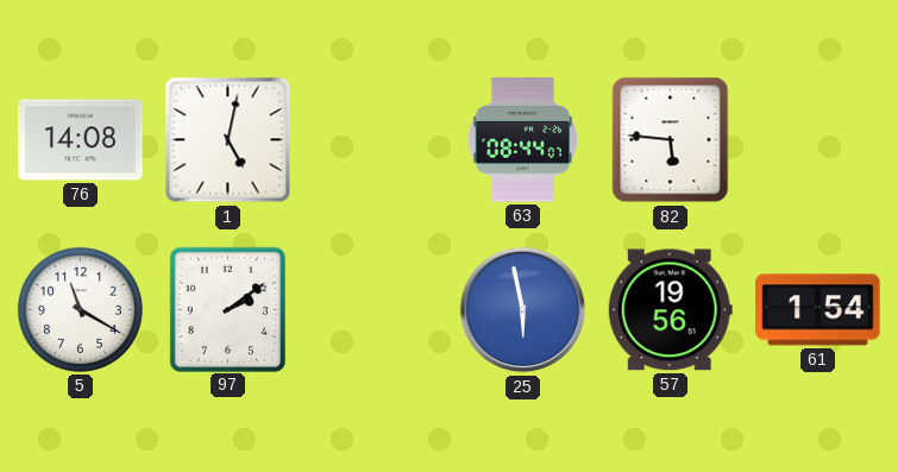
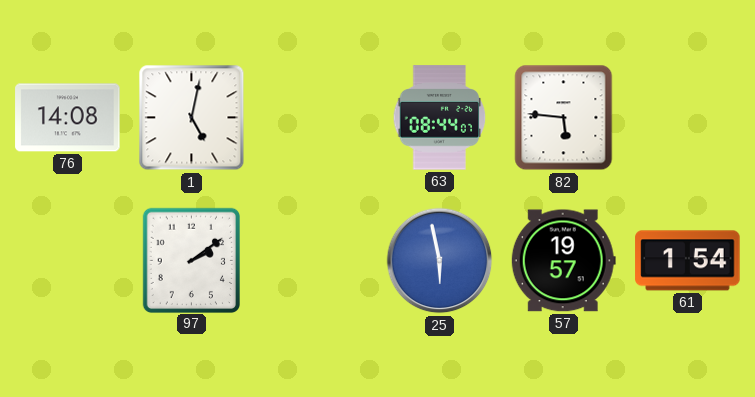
5: 11:20 -> none
57: 19:56 -> 19:57
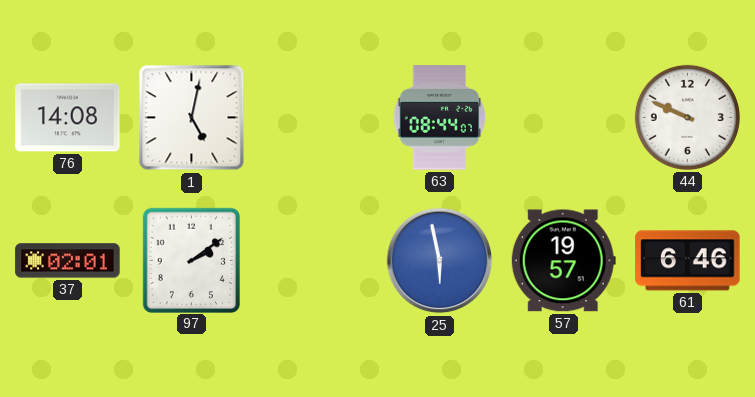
82: 5:46 -> none
44: none -> 9:49
37: none -> 02:01
61: 1:54 -> 6:46
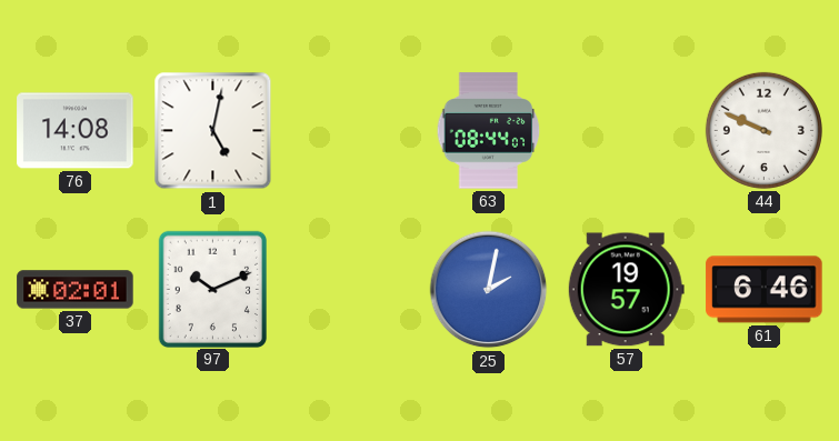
97: 2:09 -> 10:11
25: 5:58 -> 2:02
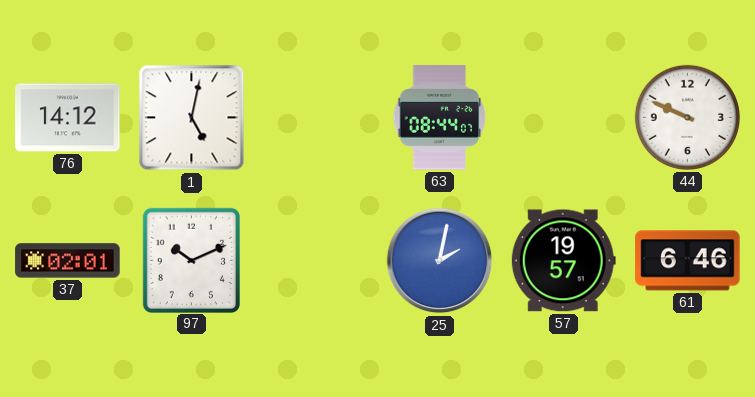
76: 14:08 -> 14:12
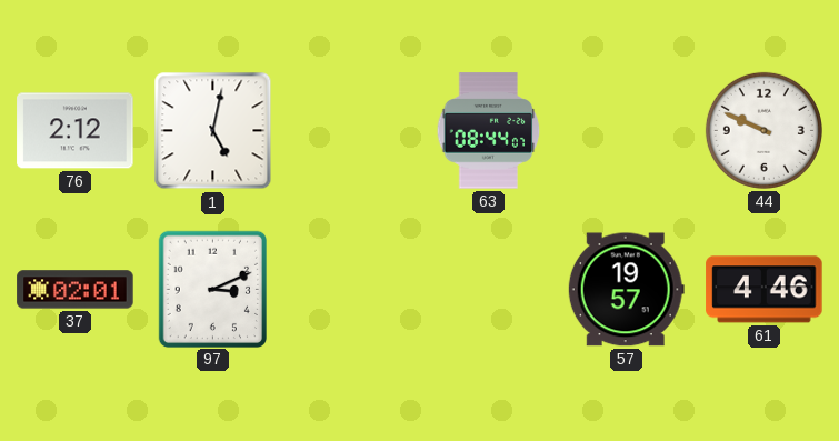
76: 14:12 -> 2:12
97: 10:11 -> 3:11
25: 2:02 -> none
61: 6:46 -> 4:46
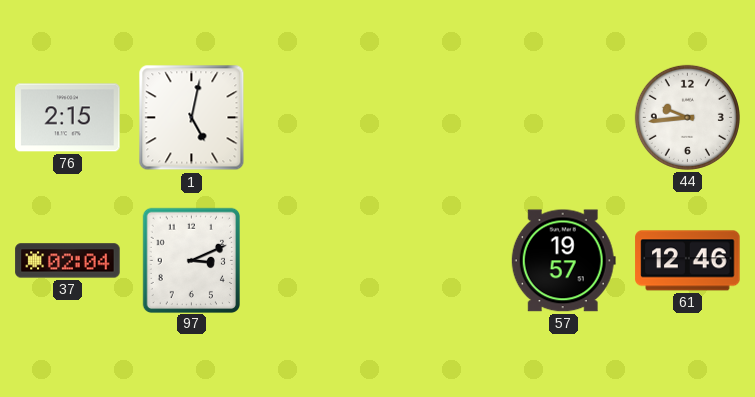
76: 2:12 -> 2:15
63: 08:44 -> none
44: 9:49 -> 9:44
37: 02:01 -> 02:04
61: 4:46 -> 12:46
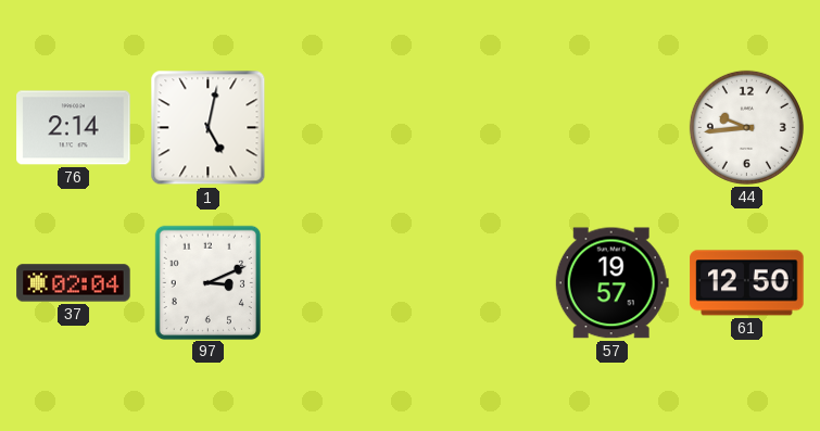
76: 2:15 -> 2:14
61: 12:46 -> 12:50
